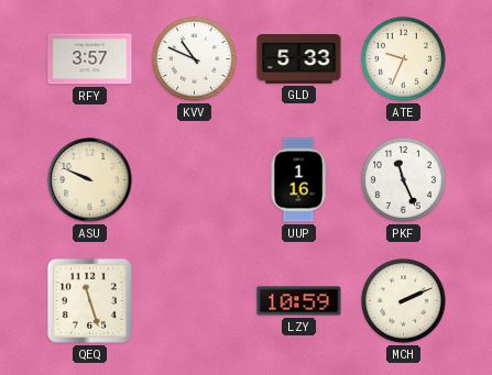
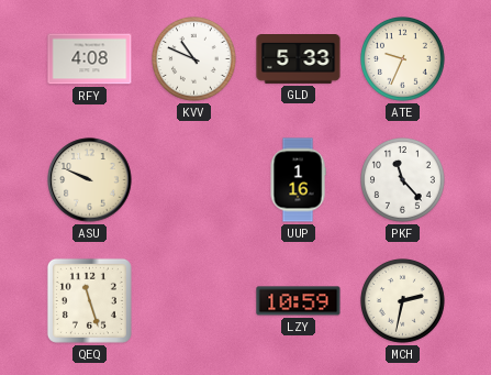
RFY: 3:57 -> 4:08
PKF: 11:26 -> 11:23
MCH: 2:11 -> 2:32
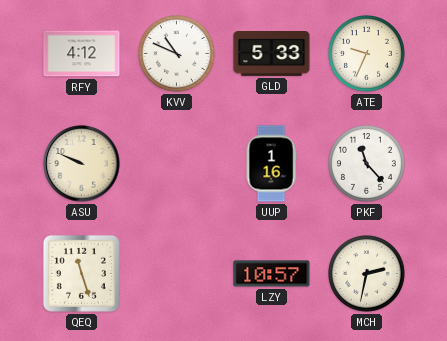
RFY: 4:08 -> 4:12
LZY: 10:59 -> 10:57
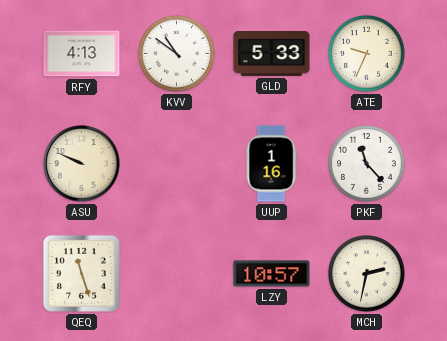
RFY: 4:12 -> 4:13
KVV: 10:49 -> 10:51
